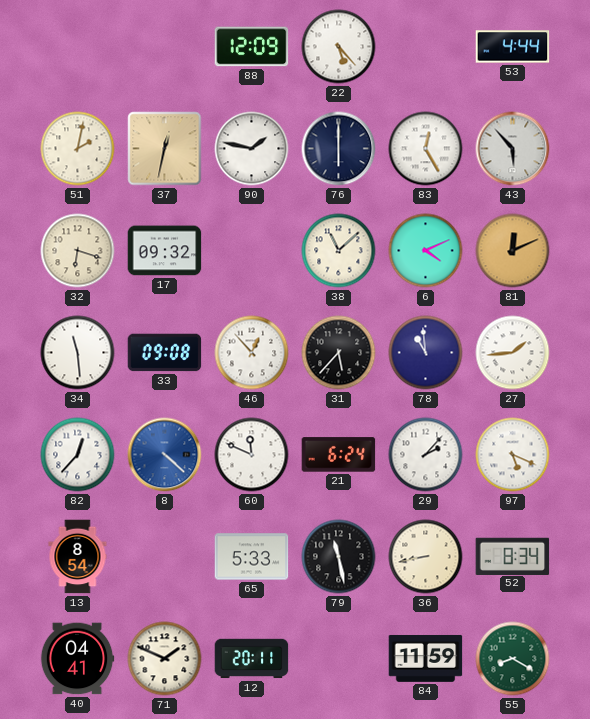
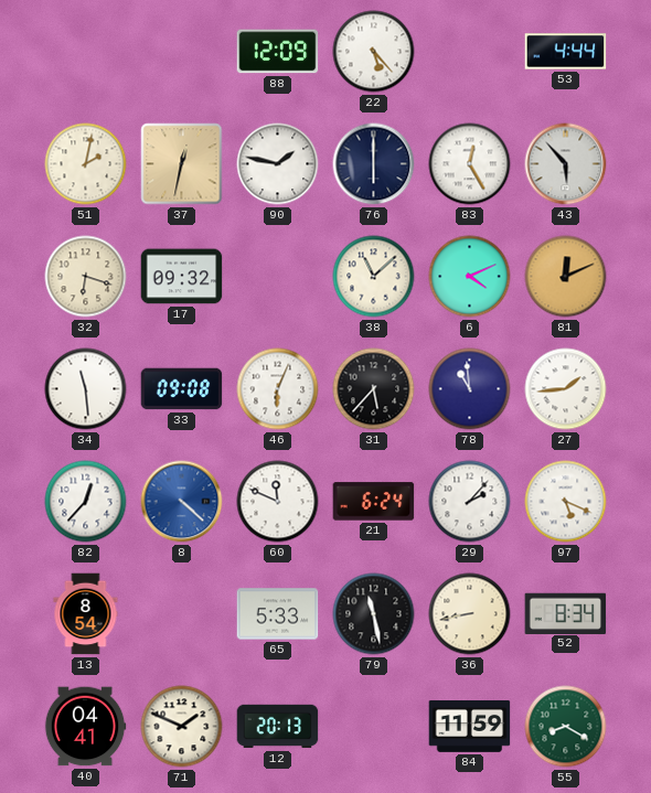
46: 12:53 -> 6:04
12: 20:11 -> 20:13
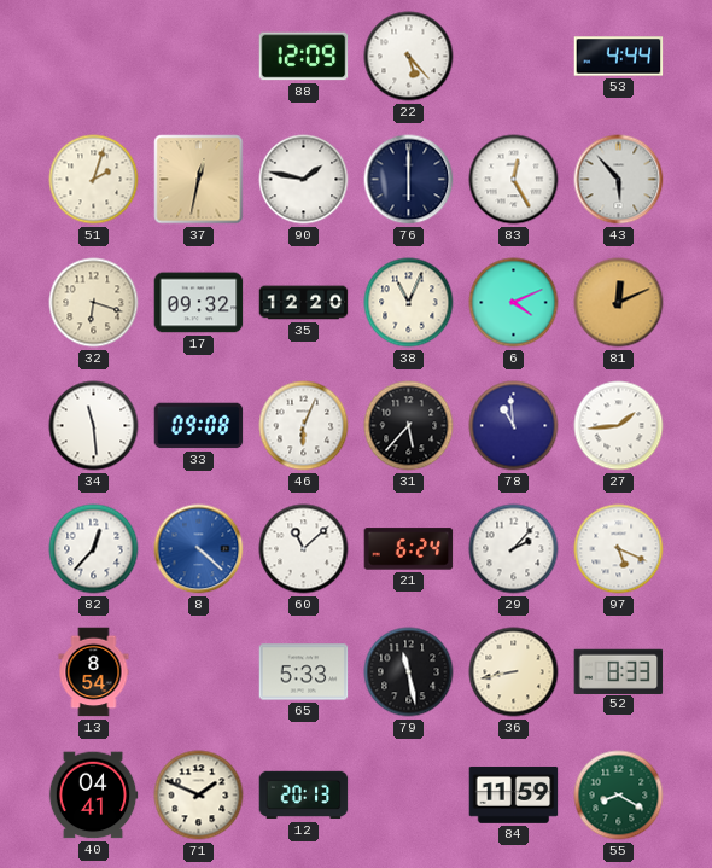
51: 2:02 -> 2:03
35: none -> 12:20
38: 11:08 -> 11:04
60: 11:49 -> 11:08
52: 8:34 -> 8:33
